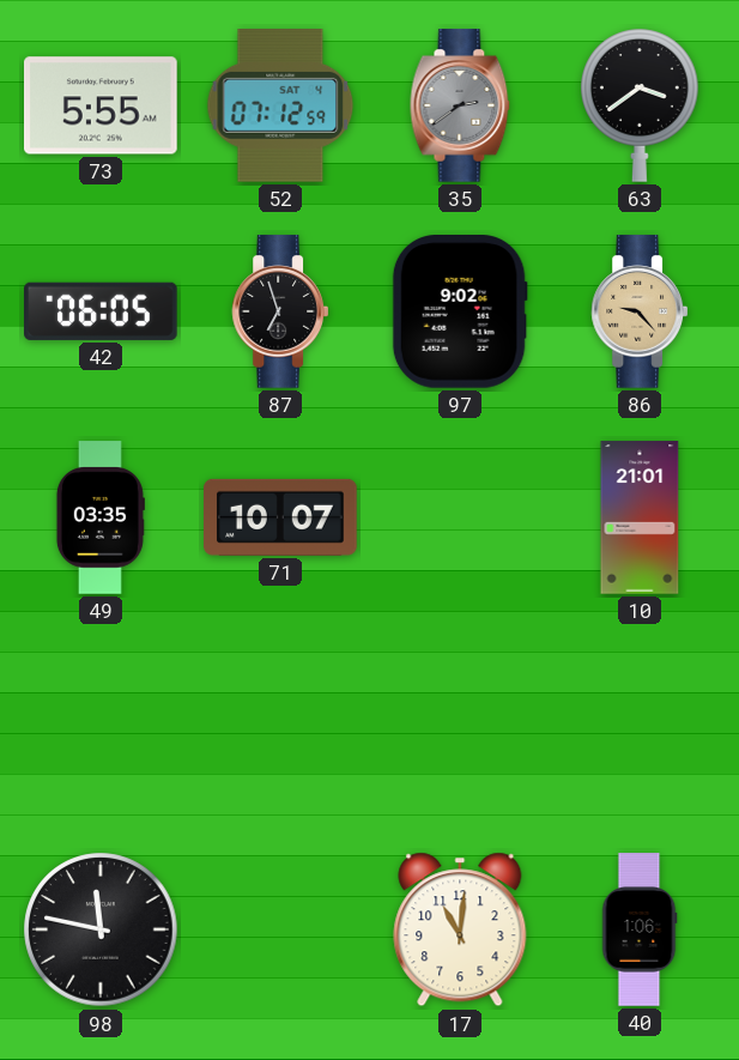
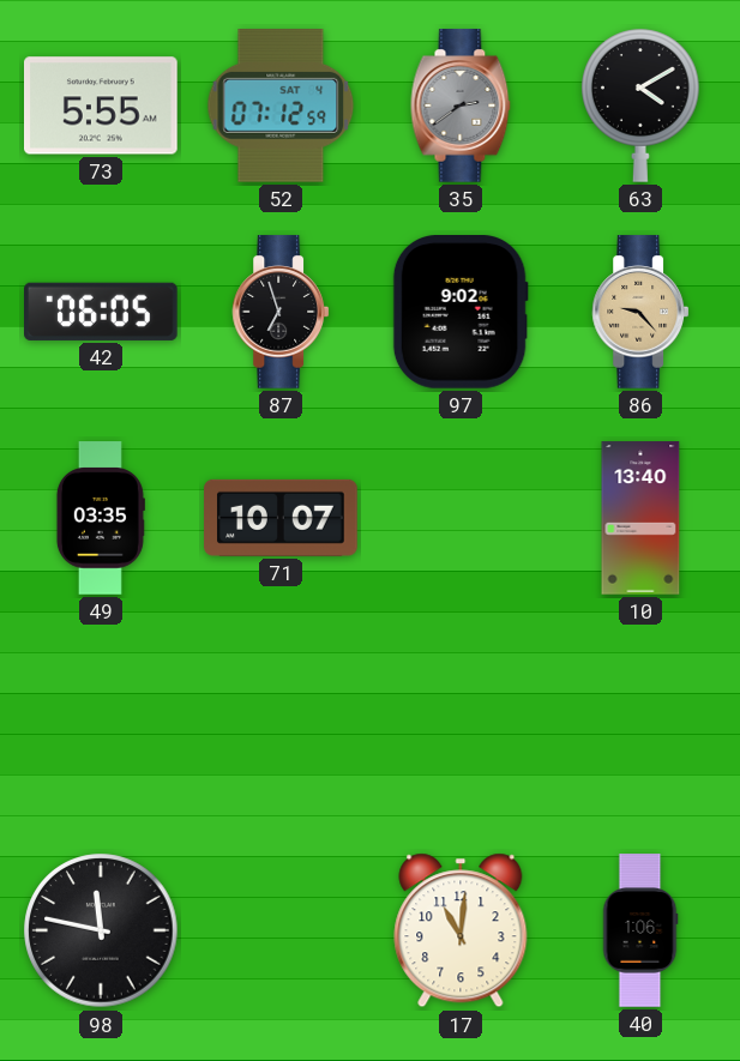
63: 3:39 -> 4:10
10: 21:01 -> 13:40
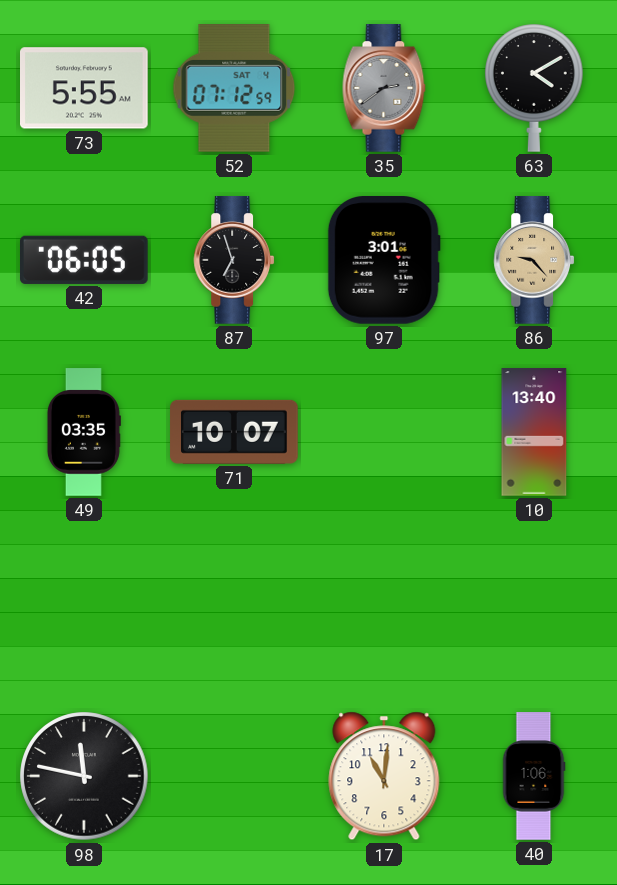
97: 9:02 -> 3:01
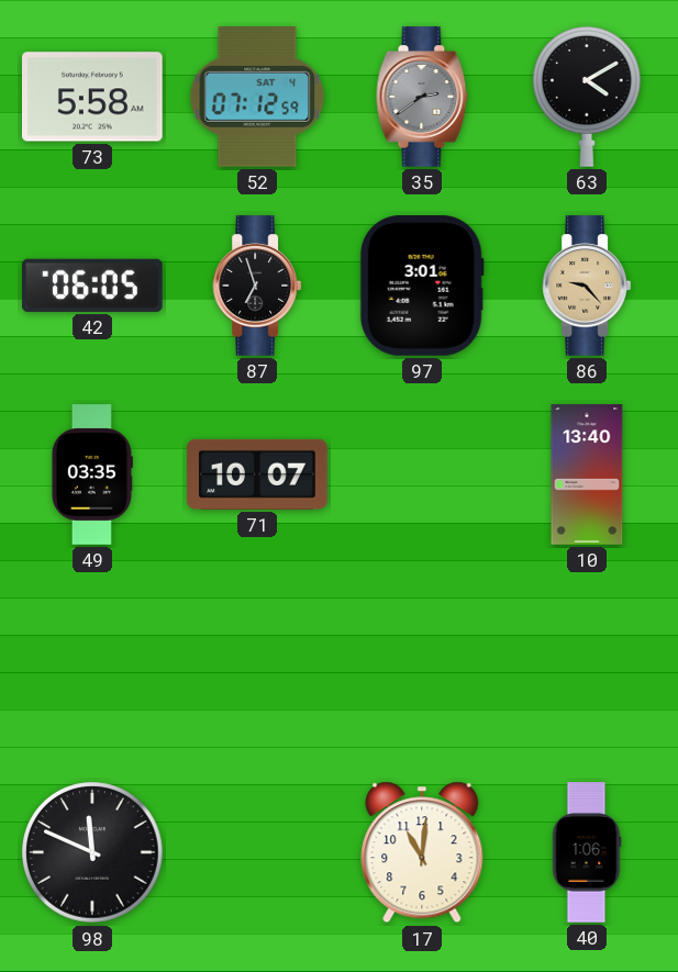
73: 5:55 -> 5:58
98: 11:47 -> 11:49
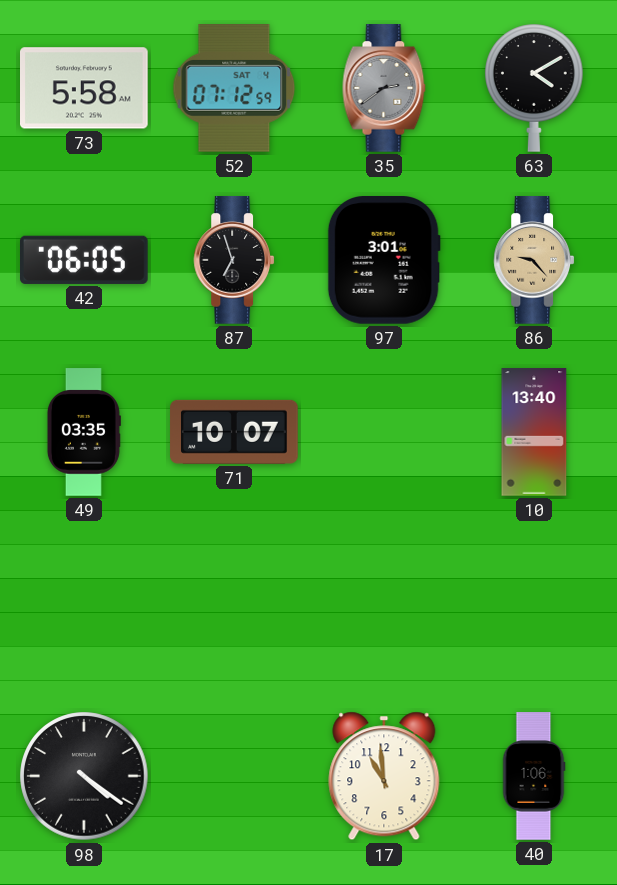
98: 11:49 -> 4:21
17: 11:01 -> 10:59
